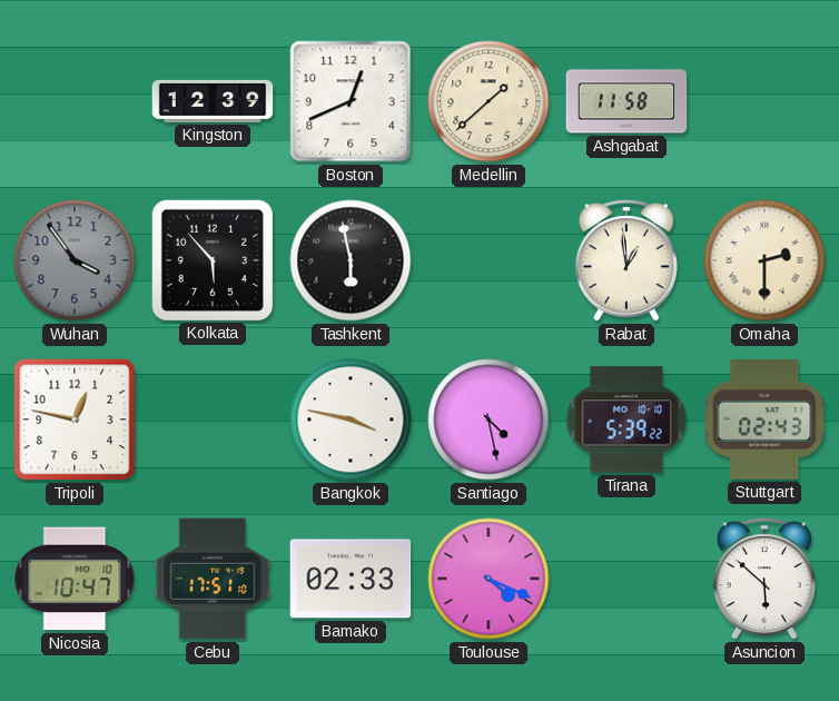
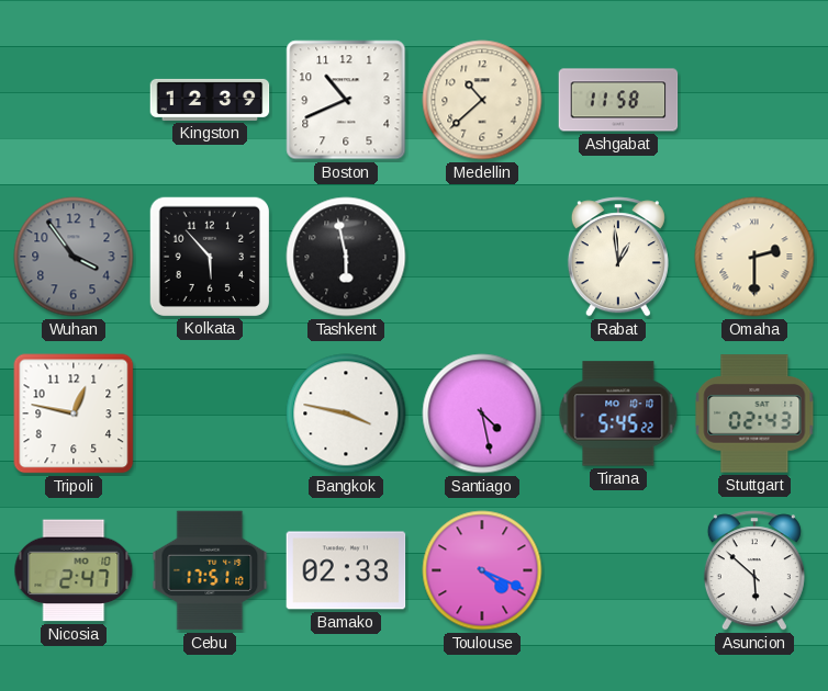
Boston: 12:41 -> 10:41
Medellin: 1:38 -> 10:38
Tirana: 5:39 -> 5:45
Nicosia: 10:47 -> 2:47
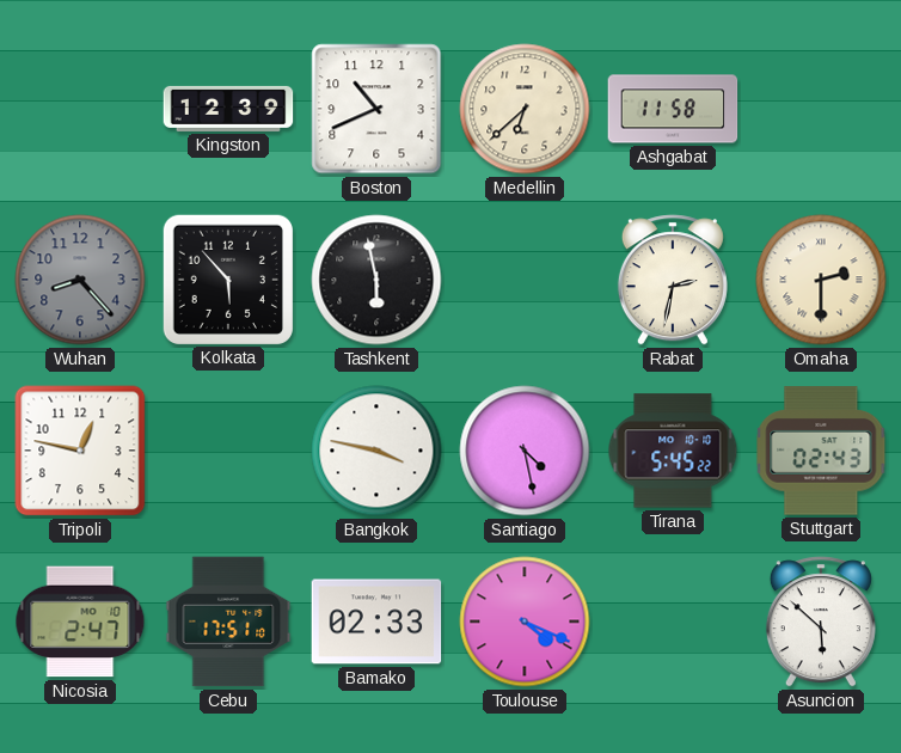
Medellin: 10:38 -> 6:38
Wuhan: 3:54 -> 8:23
Rabat: 12:59 -> 2:32
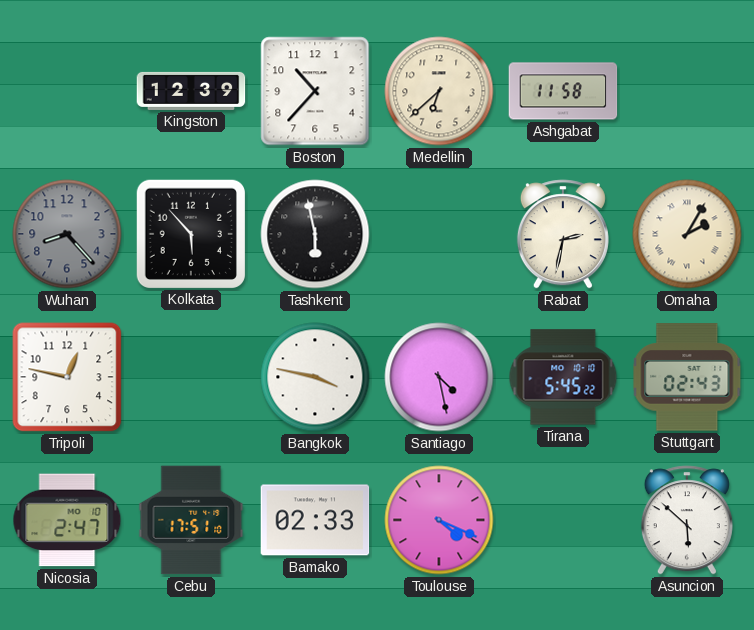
Boston: 10:41 -> 10:37
Omaha: 2:30 -> 2:05
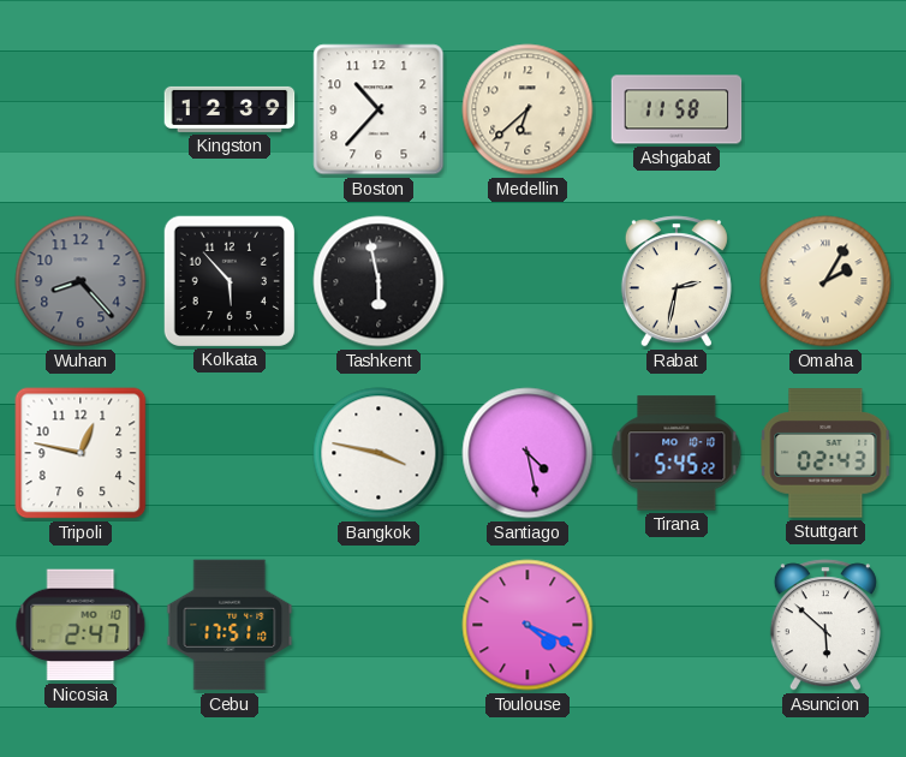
Bamako: 02:33 -> none
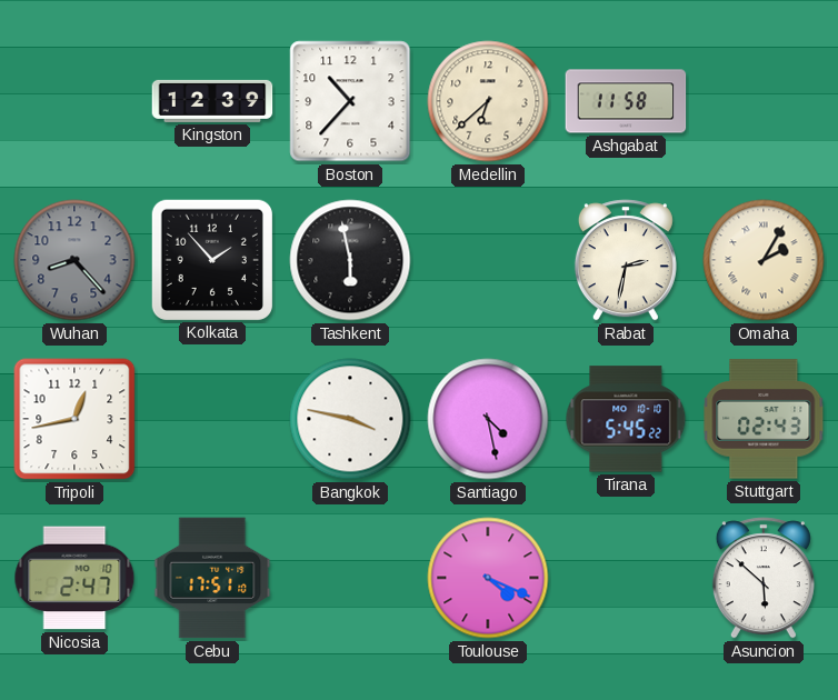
Kolkata: 5:53 -> 1:53
Tripoli: 12:47 -> 12:43
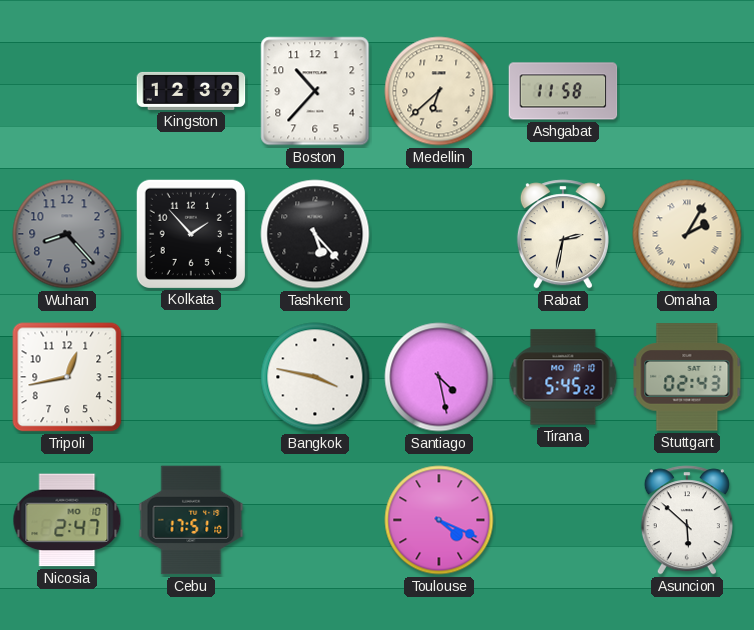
Tashkent: 5:58 -> 5:23
